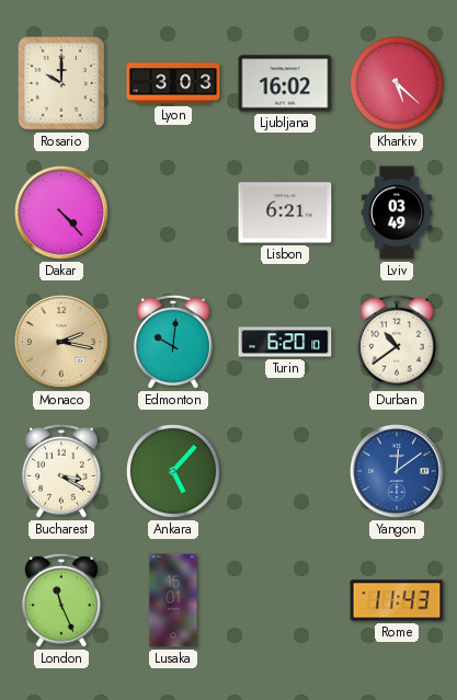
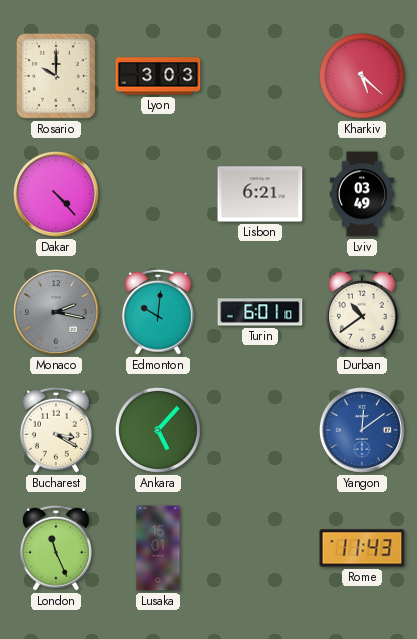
Ljubljana: 16:02 -> none
Monaco dial: champagne -> grey
Turin: 6:20 -> 6:01
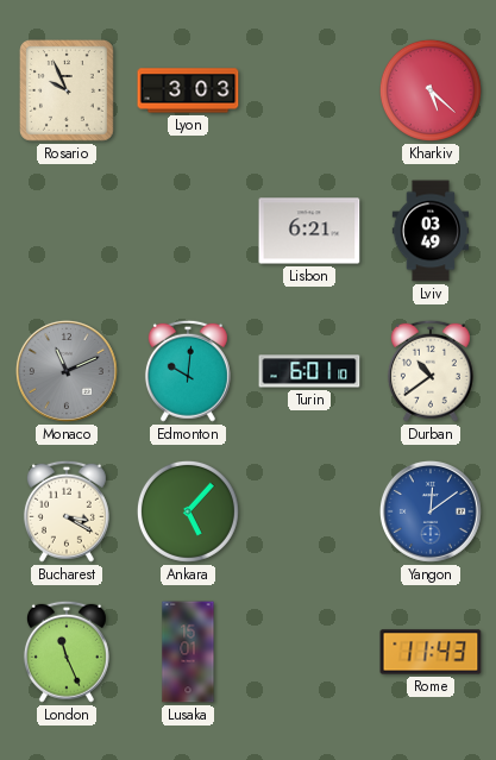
Rosario: 10:00 -> 9:56
Dakar: 4:23 -> none
Monaco: 2:17 -> 11:11
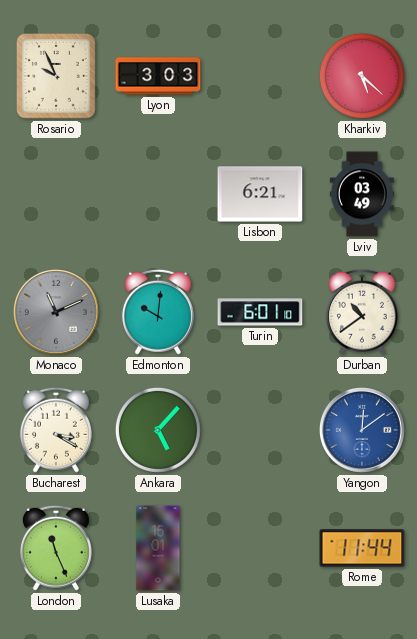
Rome: 11:43 -> 11:44
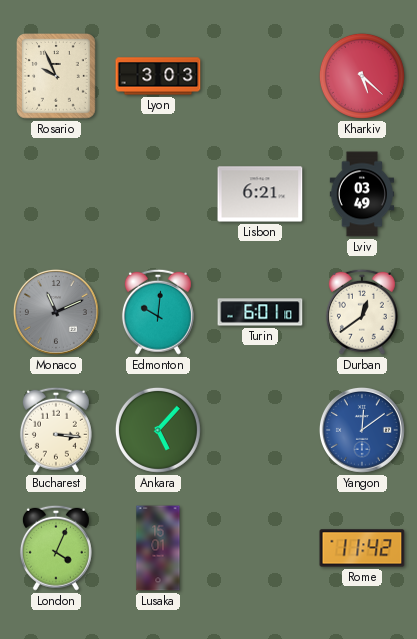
Durban: 10:39 -> 12:39
Bucharest: 3:20 -> 3:16
London: 11:26 -> 4:04
Rome: 11:44 -> 11:42
